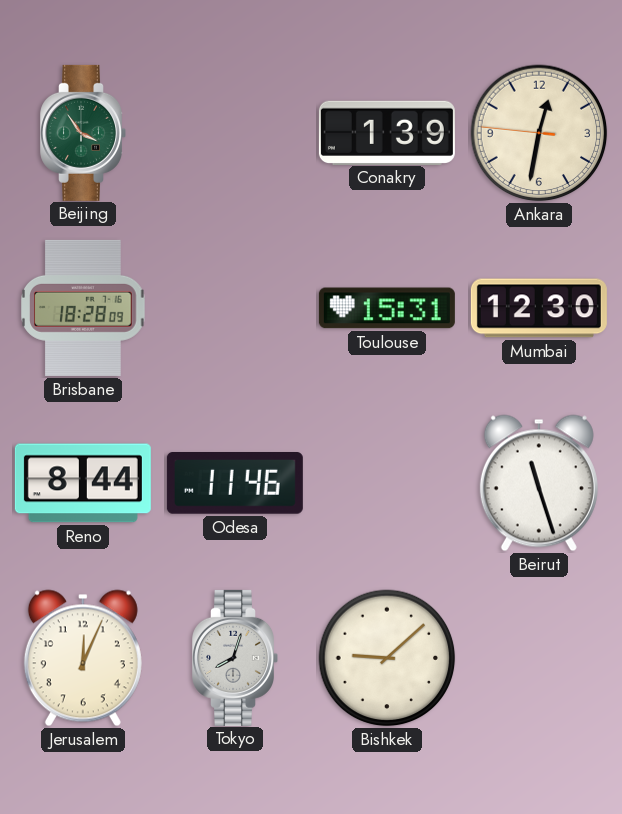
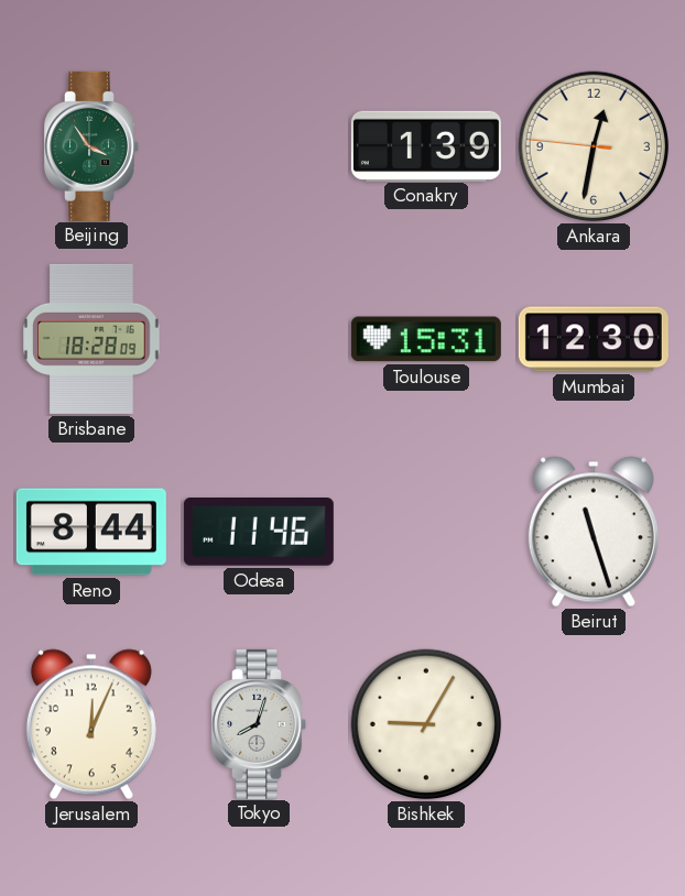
Bishkek: 9:08 -> 9:05
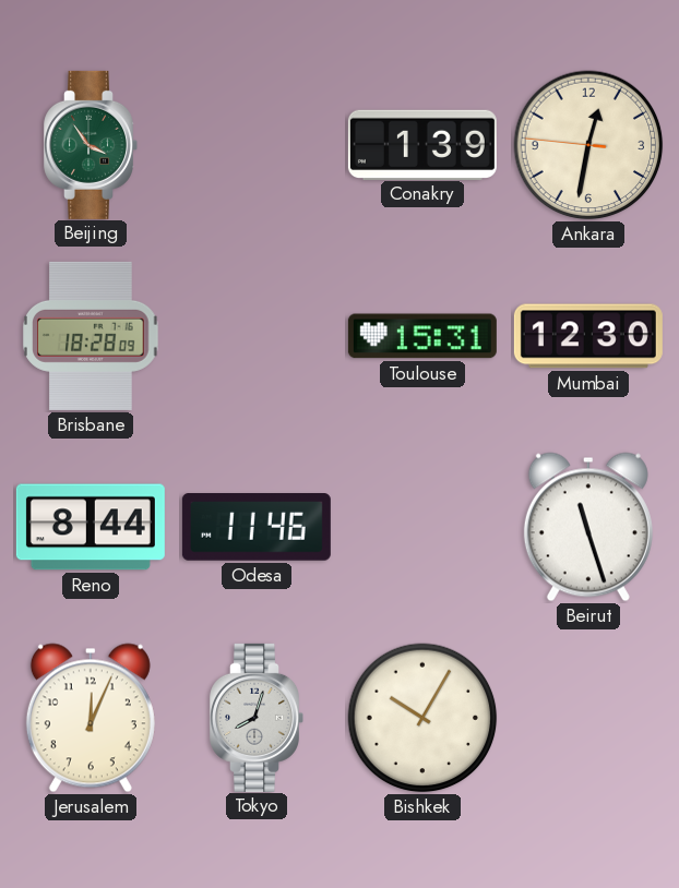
Bishkek: 9:05 -> 10:05
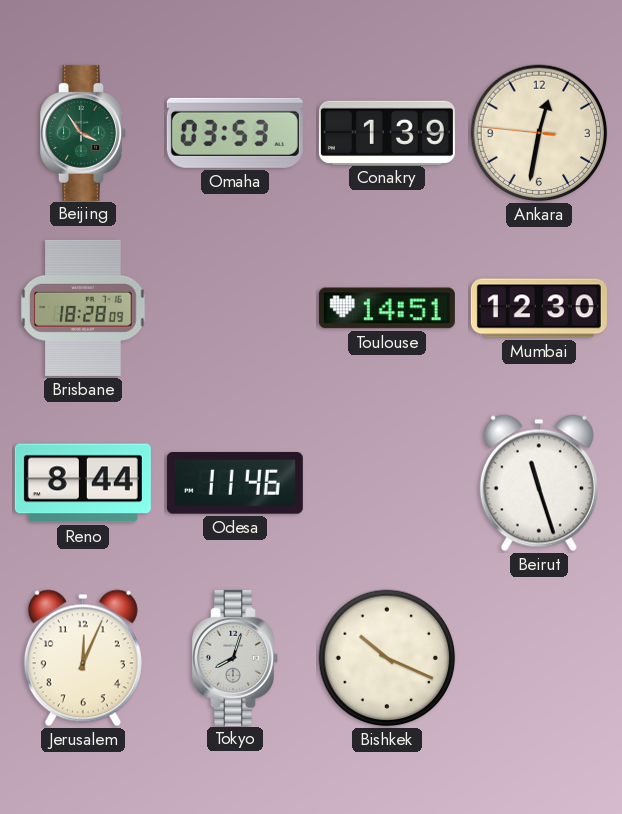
Omaha: none -> 03:53
Toulouse: 15:31 -> 14:51
Bishkek: 10:05 -> 10:19
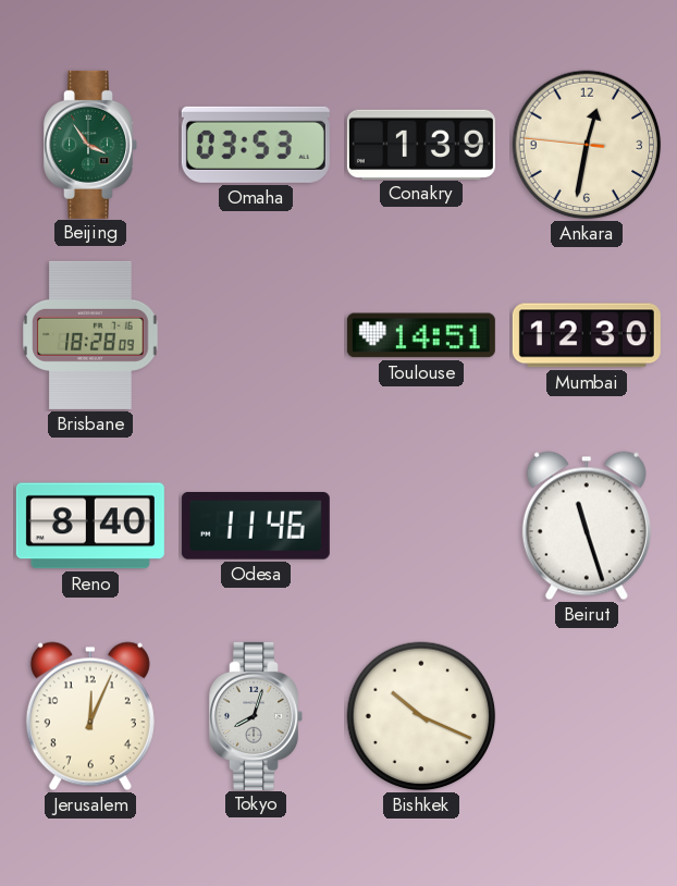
Reno: 8:44 -> 8:40
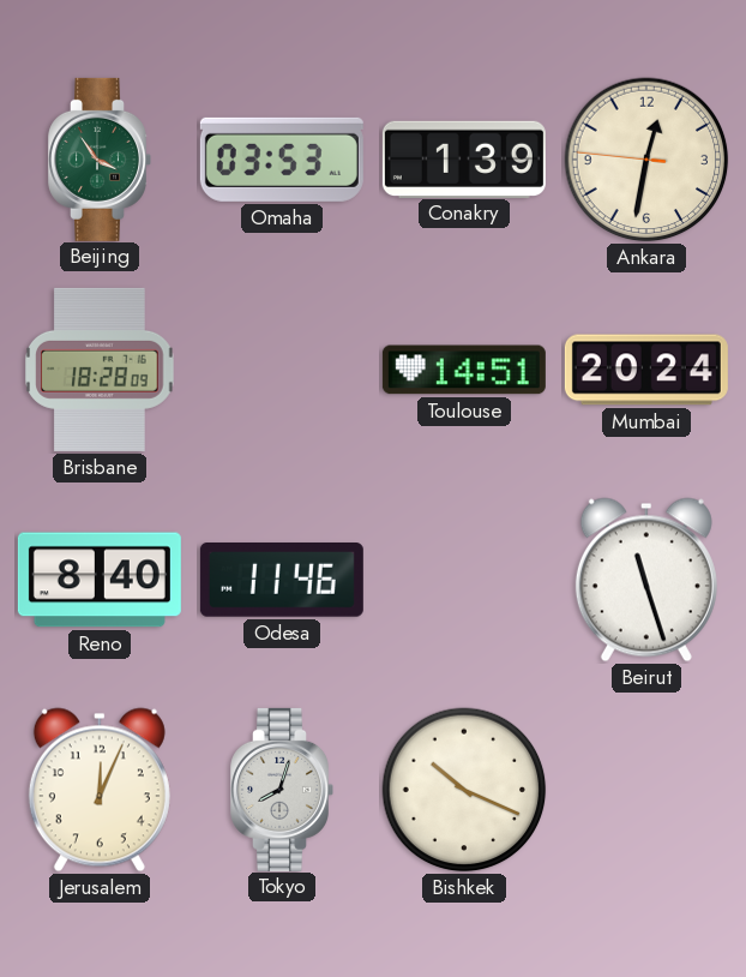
Mumbai: 12:30 -> 20:24
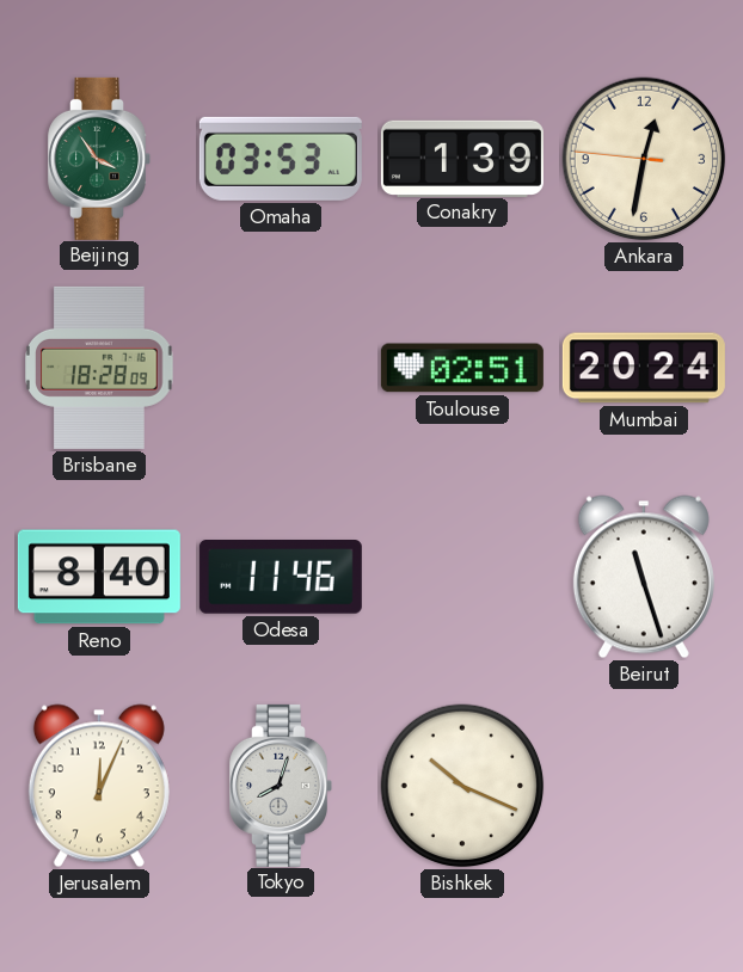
Toulouse: 14:51 -> 02:51
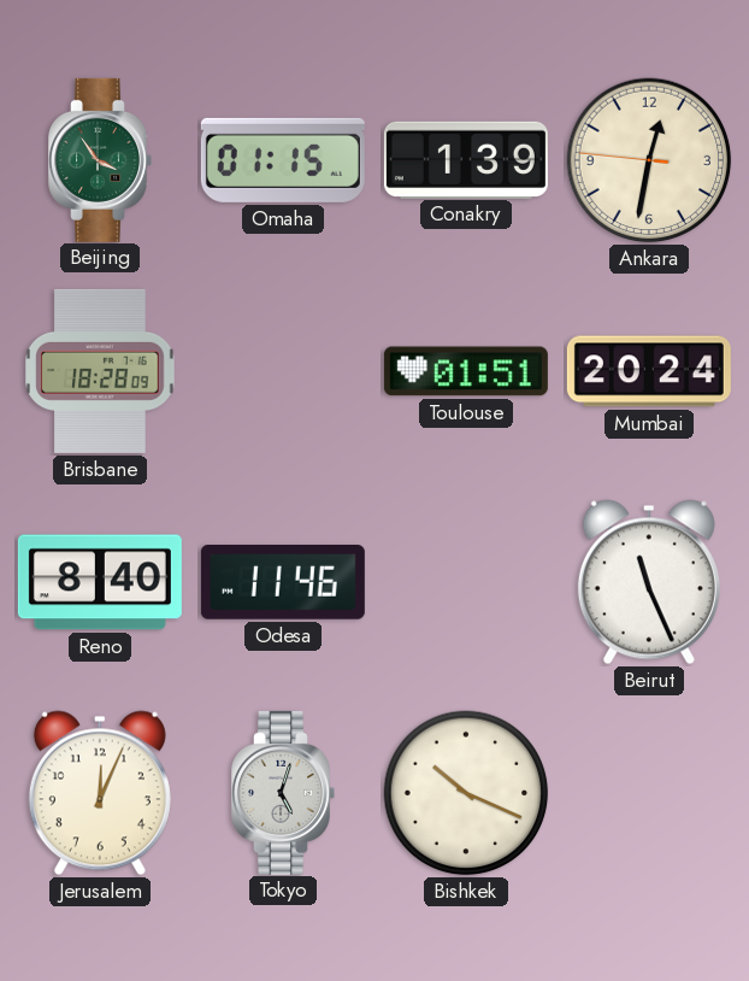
Omaha: 03:53 -> 01:15
Toulouse: 02:51 -> 01:51
Beirut: 11:27 -> 11:26
Tokyo: 8:03 -> 5:03
